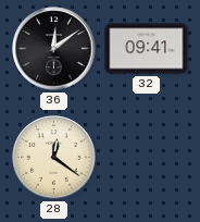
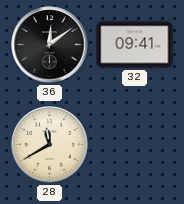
28: 12:21 -> 11:40
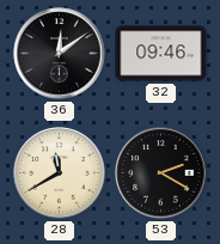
32: 09:41 -> 09:46
53: none -> 2:20
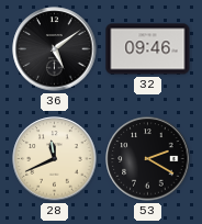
36: 12:09 -> 5:09
28: 11:40 -> 11:41
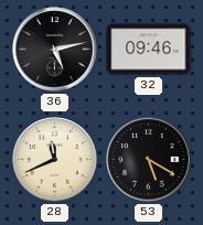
36: 5:09 -> 5:13
53: 2:20 -> 5:20
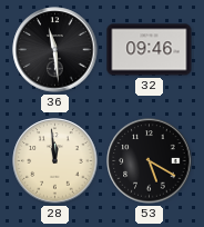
36: 5:13 -> 11:29
28: 11:41 -> 11:59
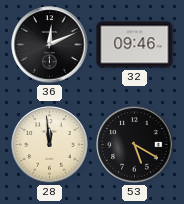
36: 11:29 -> 12:11
